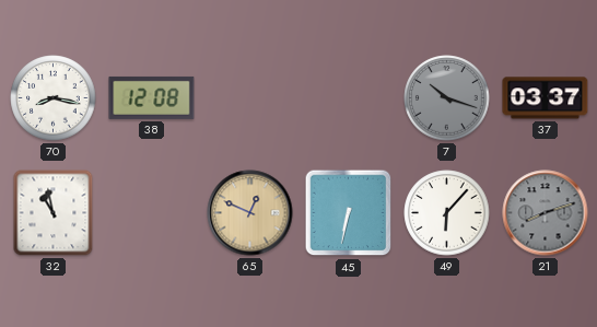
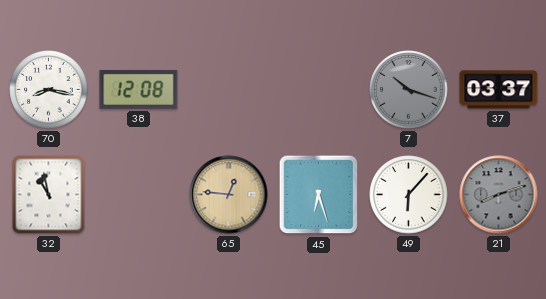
65: 12:49 -> 12:46
45: 6:32 -> 6:27
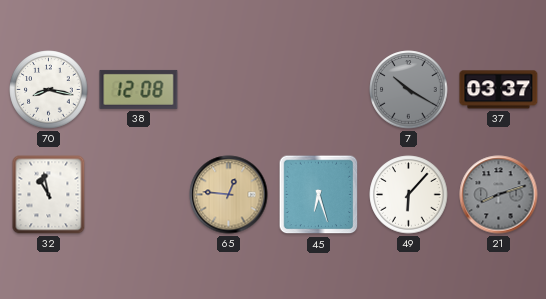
7: 10:18 -> 10:20
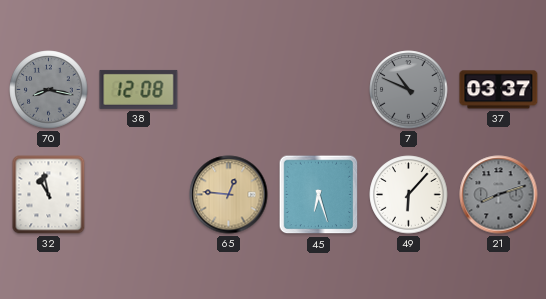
70 dial: white -> grey
7: 10:20 -> 10:49
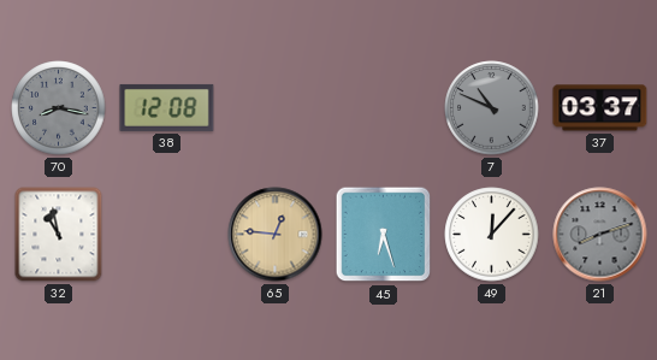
49: 6:07 -> 12:07
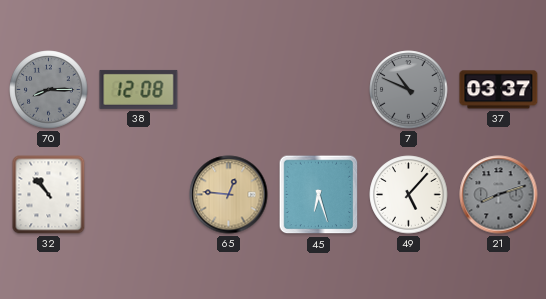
70: 8:17 -> 8:15
32: 10:58 -> 10:53
49: 12:07 -> 5:07
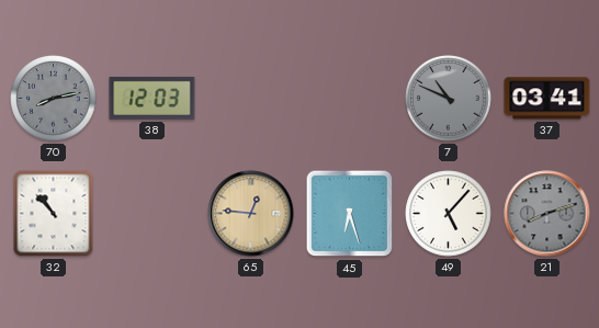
70: 8:15 -> 8:13
38: 12:08 -> 12:03
37: 03:37 -> 03:41
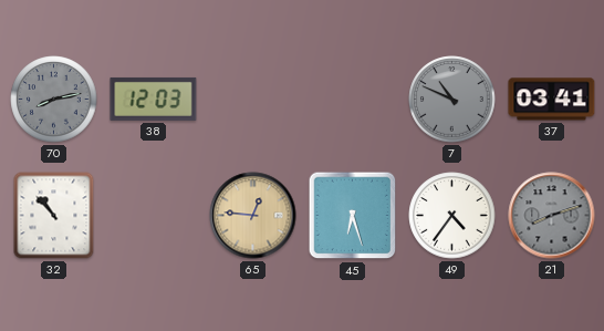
49: 5:07 -> 4:36
